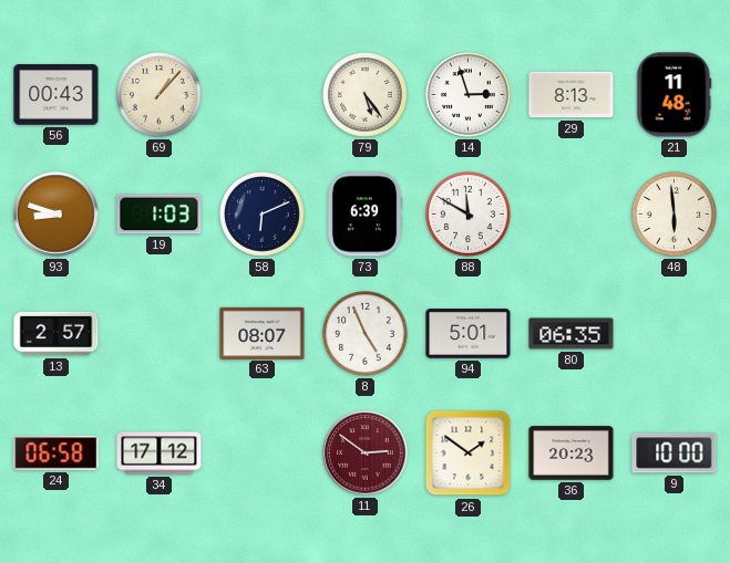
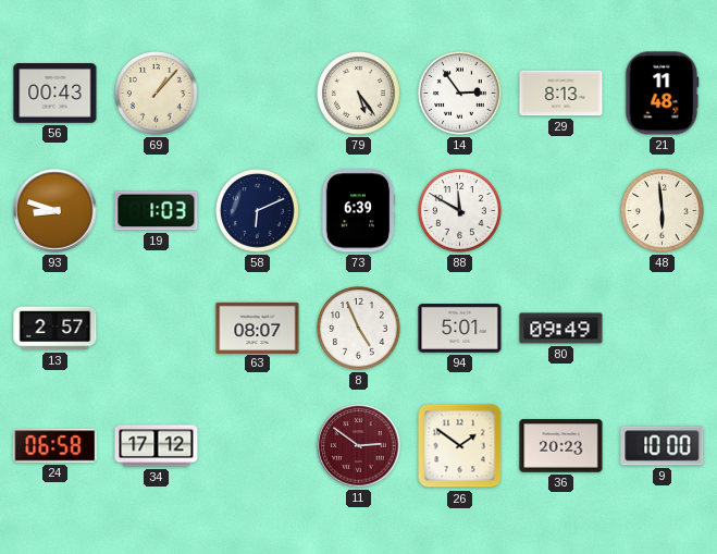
14: 2:57 -> 2:54
80: 06:35 -> 09:49
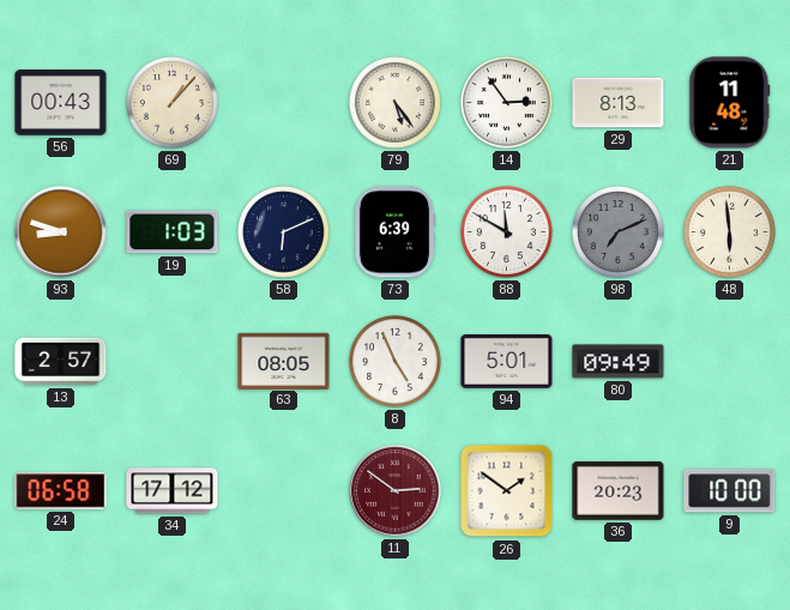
98: none -> 7:11
63: 08:07 -> 08:05
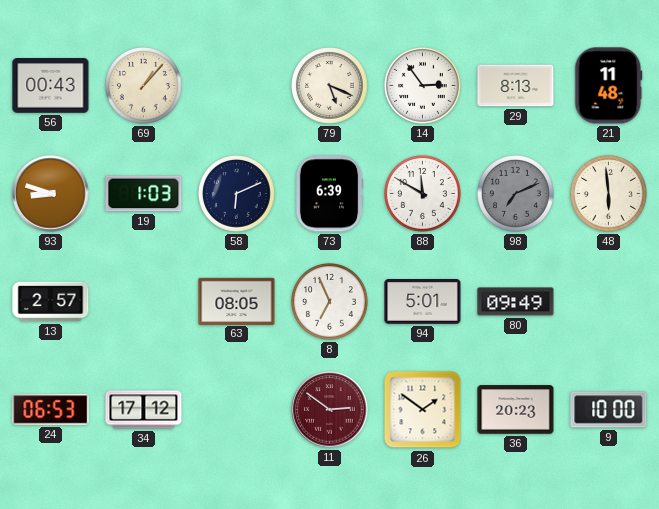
79: 5:24 -> 5:19
8: 4:56 -> 6:56
24: 06:58 -> 06:53
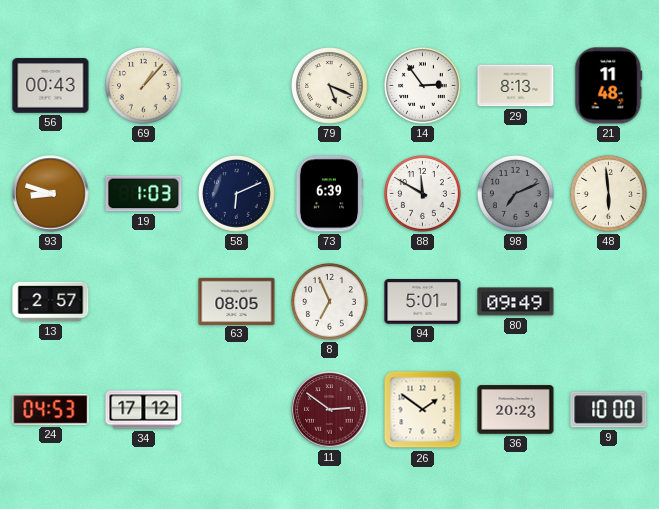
24: 06:53 -> 04:53
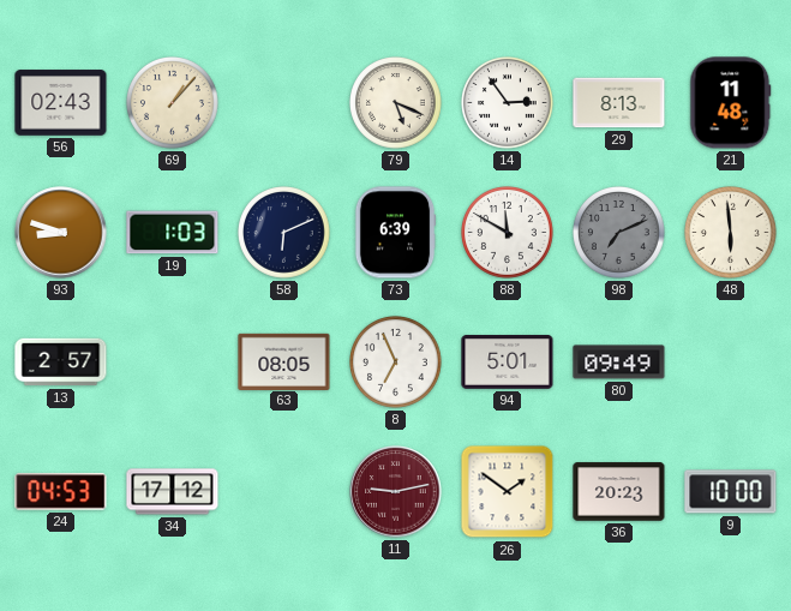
56: 00:43 -> 02:43
11: 2:51 -> 9:13
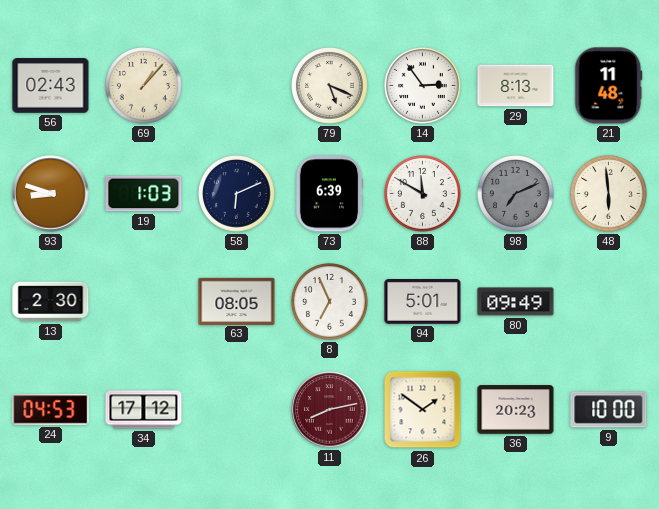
13: 2:57 -> 2:30
11: 9:13 -> 8:13
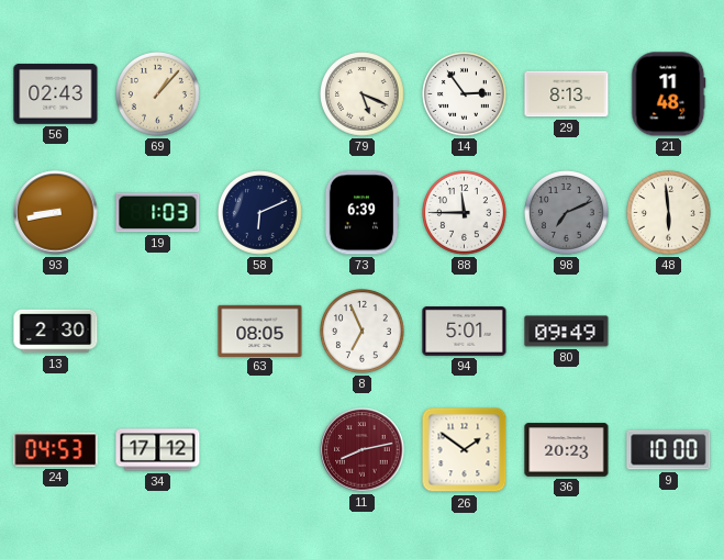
93: 8:48 -> 8:43
88: 11:50 -> 11:45
